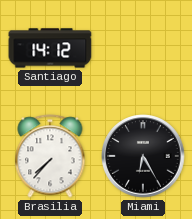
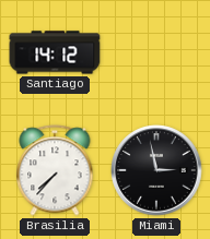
Miami: 6:25 -> 2:58
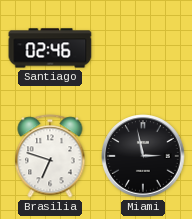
Santiago: 14:12 -> 02:46
Brasilia: 7:37 -> 6:48
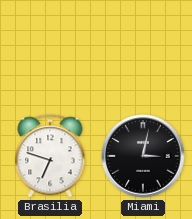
Santiago: 02:46 -> none
Miami: 2:58 -> 3:02
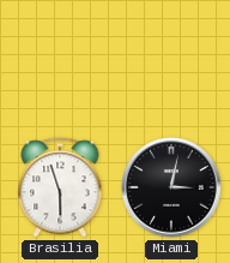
Brasilia: 6:48 -> 5:57
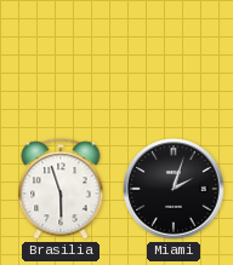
Miami: 3:02 -> 2:03
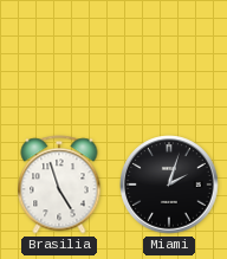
Brasilia: 5:57 -> 4:57
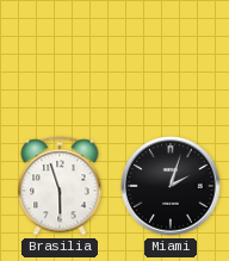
Brasilia: 4:57 -> 5:57
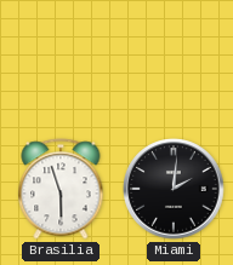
Miami: 2:03 -> 2:01
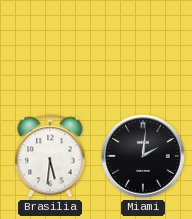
Brasilia: 5:57 -> 5:31
